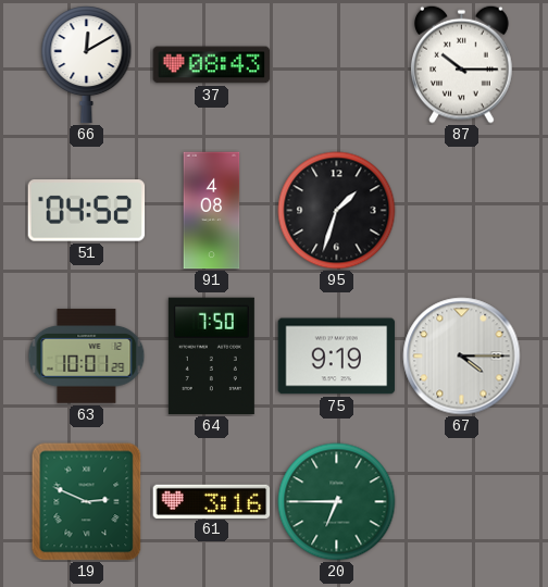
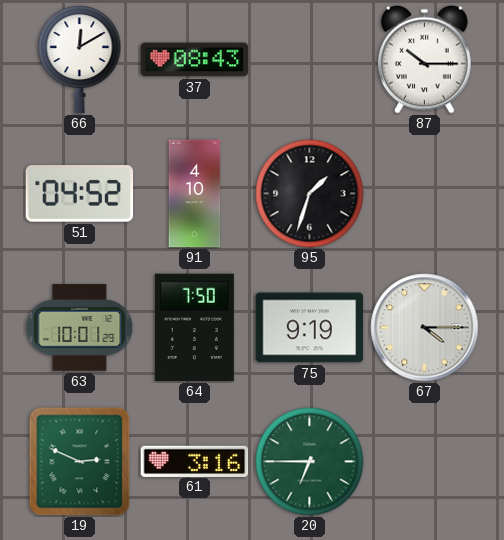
91: 4:08 -> 4:10
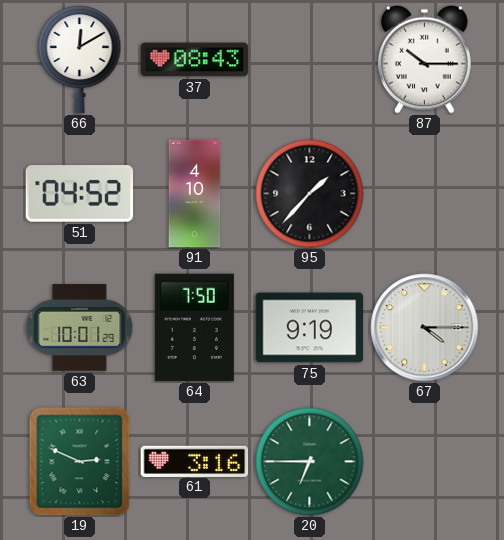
95: 1:33 -> 1:37
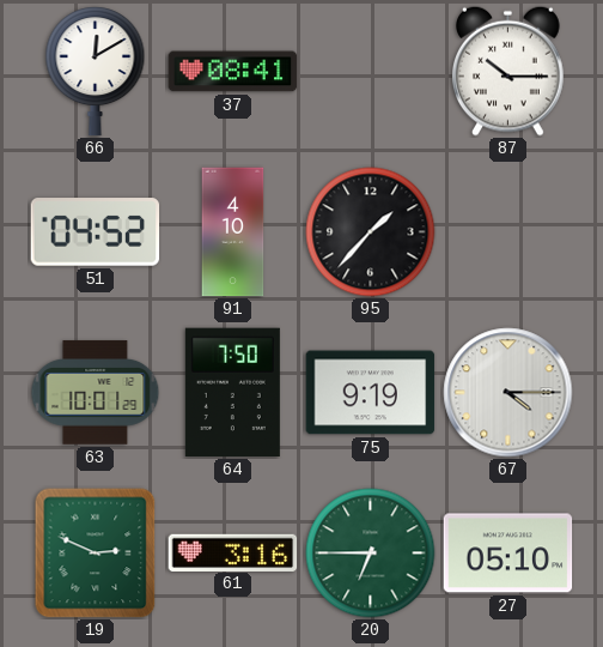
37: 08:43 -> 08:41
27: none -> 05:10
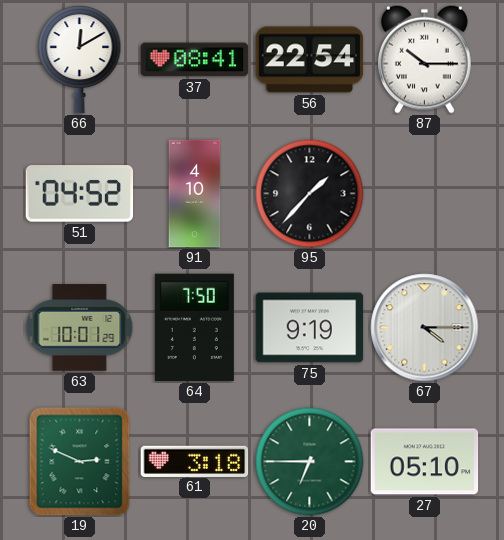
56: none -> 22:54
61: 3:16 -> 3:18
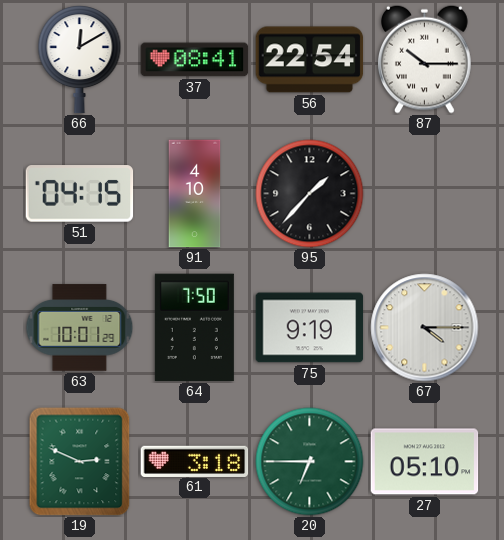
51: 04:52 -> 04:15
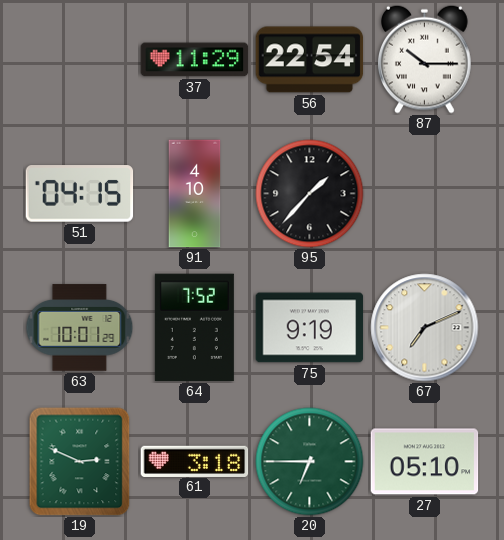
66: 12:10 -> none
37: 08:41 -> 11:29
64: 7:50 -> 7:52
67: 4:15 -> 7:11
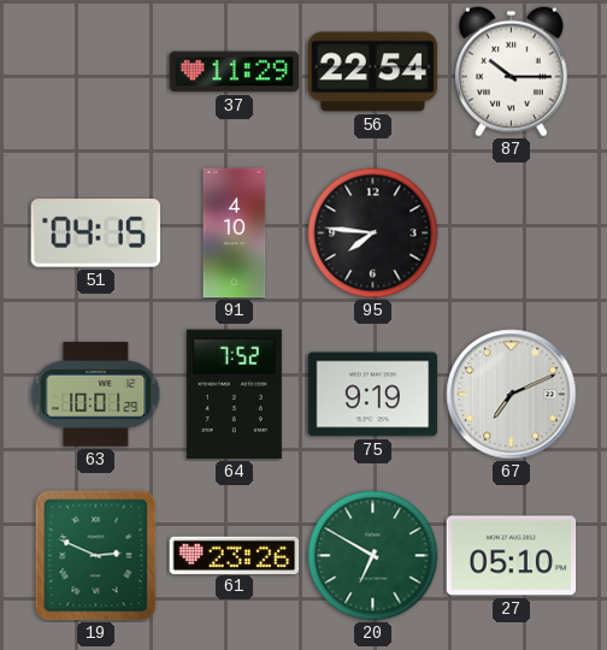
95: 1:37 -> 7:46
61: 3:18 -> 23:26
20: 6:45 -> 6:50
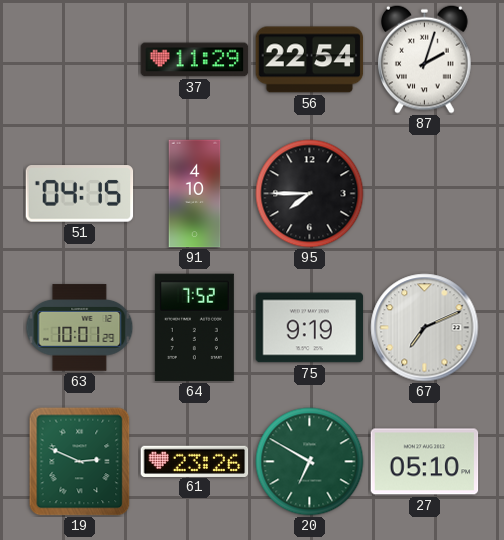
87: 10:15 -> 2:03
95: 7:46 -> 7:45
